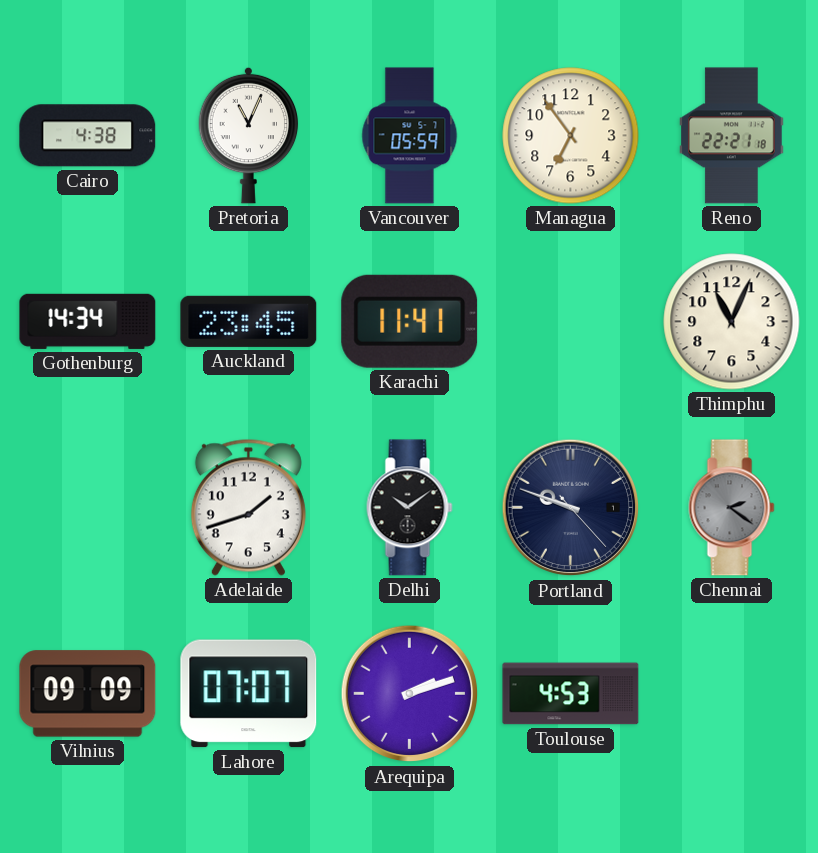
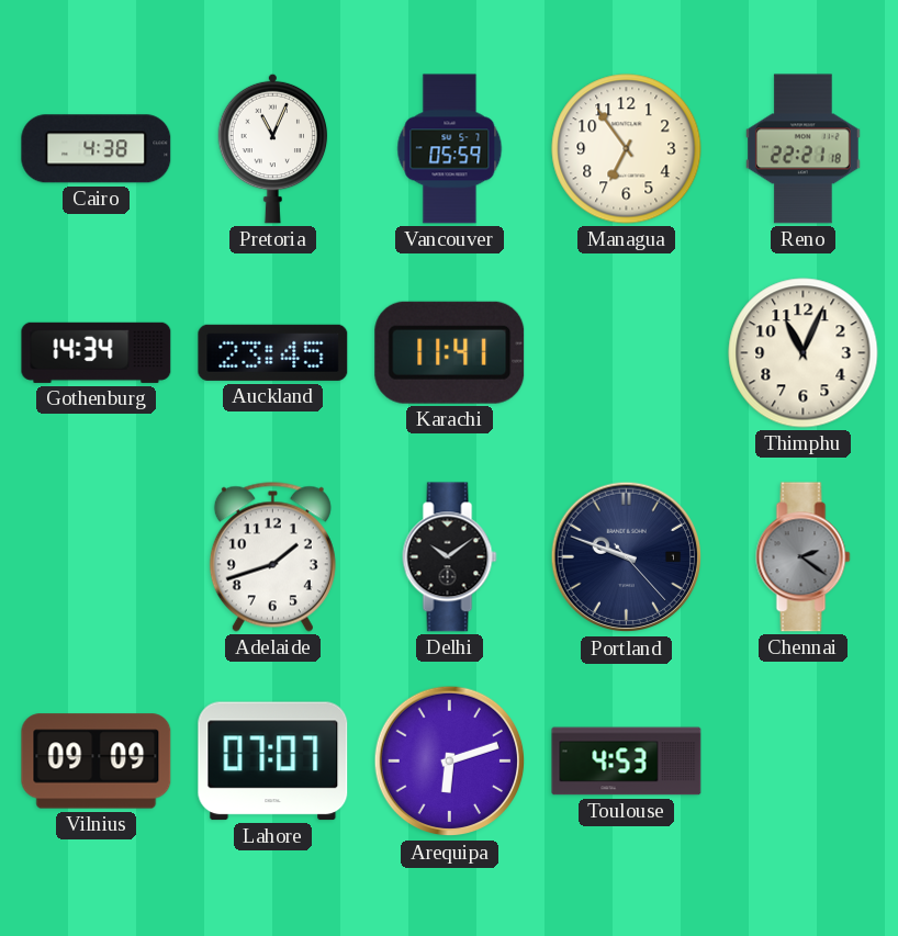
Arequipa: 2:12 -> 6:12
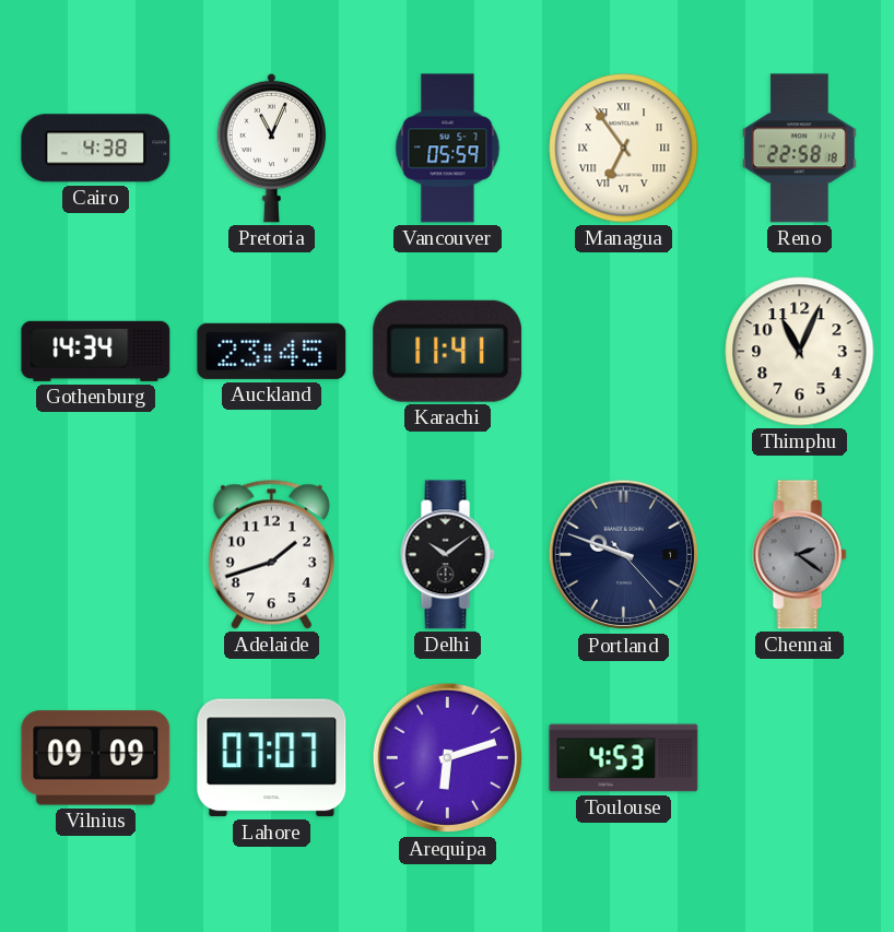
Managua numerals: Arabic -> Roman
Reno: 22:21 -> 22:58
